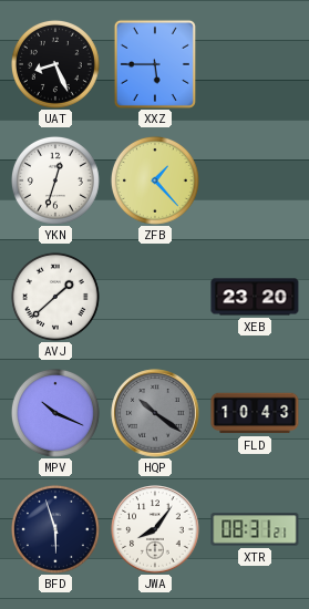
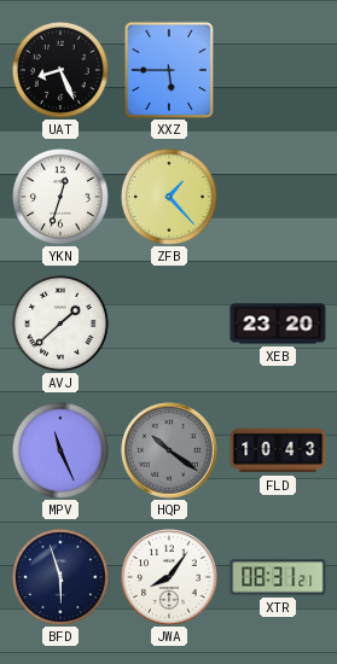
MPV: 10:19 -> 11:26
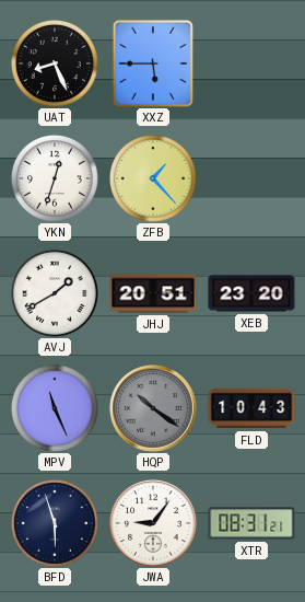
AVJ: 1:38 -> 1:40
JHJ: none -> 20:51
JWA: 8:06 -> 9:06
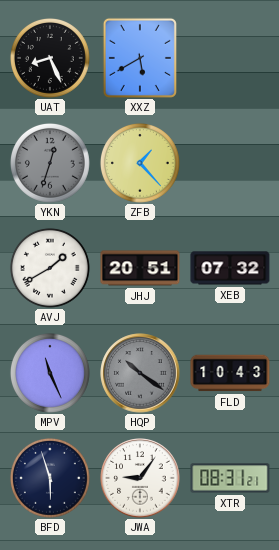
XXZ: 5:45 -> 5:40
YKN dial: white -> grey
XEB: 23:20 -> 07:32
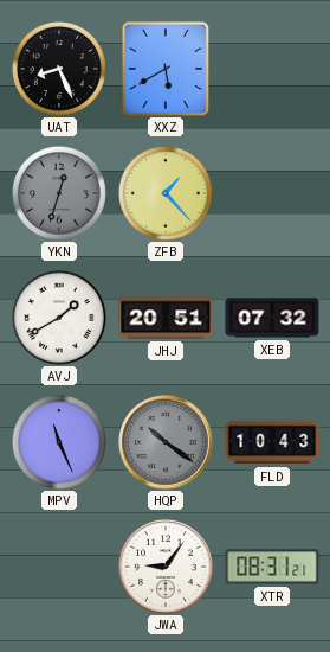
BFD: 5:57 -> none
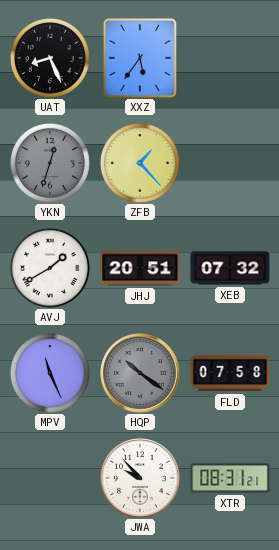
XXZ: 5:40 -> 5:36
FLD: 10:43 -> 07:58
JWA: 9:06 -> 9:53
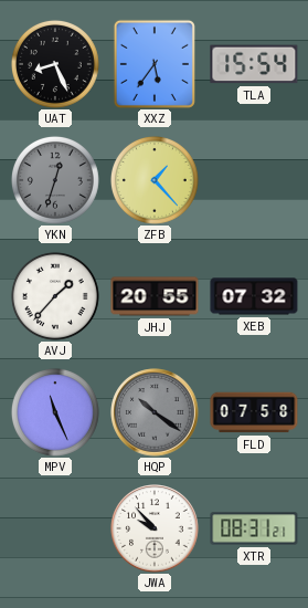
TLA: none -> 15:54
AVJ: 1:40 -> 1:37
JHJ: 20:51 -> 20:55
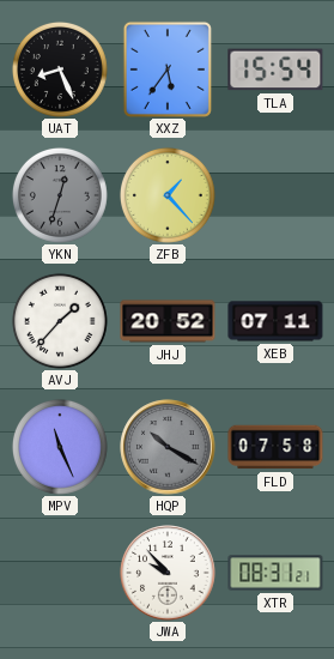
JHJ: 20:55 -> 20:52
XEB: 07:32 -> 07:11
HQP: 10:21 -> 10:20
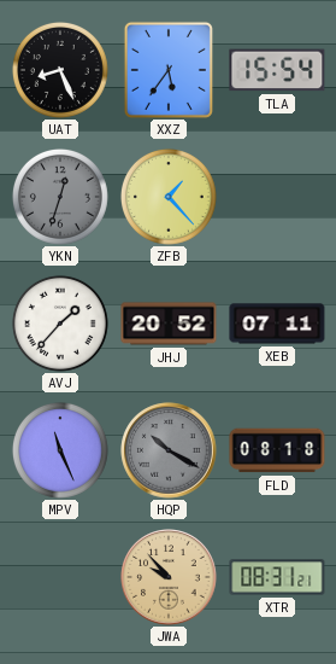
FLD: 07:58 -> 08:18
JWA dial: white -> champagne
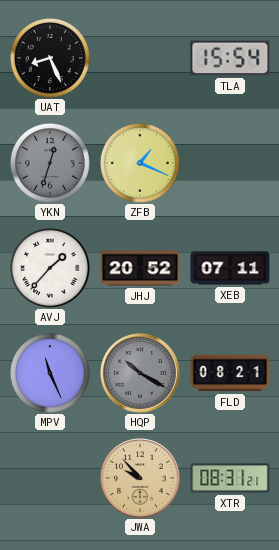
XXZ: 5:36 -> none
ZFB: 1:23 -> 1:19
FLD: 08:18 -> 08:21
